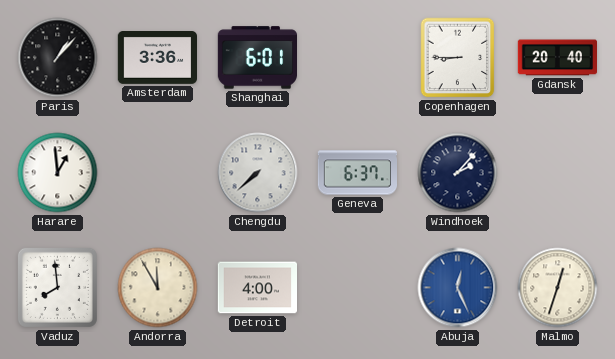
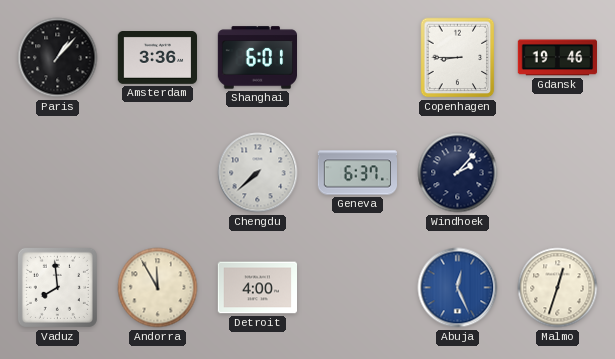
Gdansk: 20:40 -> 19:46
Harare: 12:59 -> none
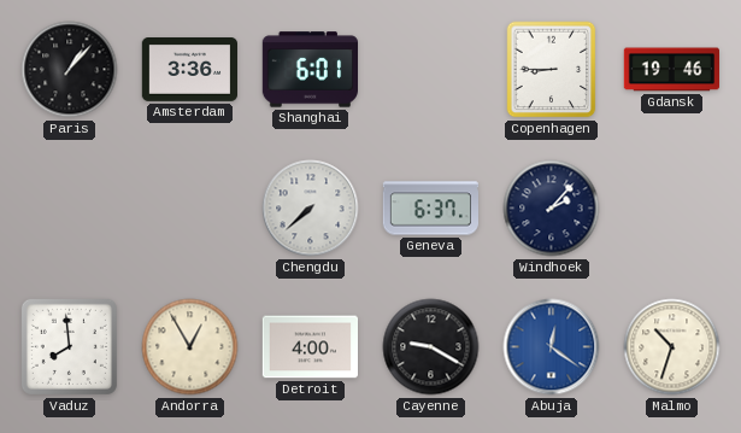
Andorra: 11:55 -> 12:55
Cayenne: none -> 9:20
Abuja: 12:26 -> 12:21
Malmo: 12:33 -> 10:33
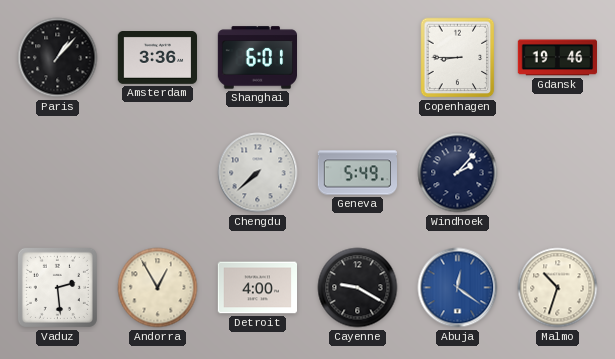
Geneva: 6:37 -> 5:49
Vaduz: 7:59 -> 2:29
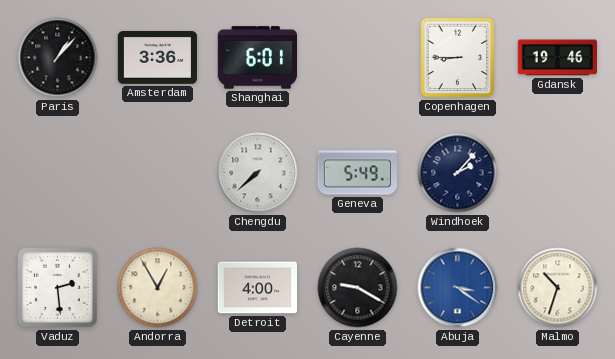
Abuja: 12:21 -> 3:21
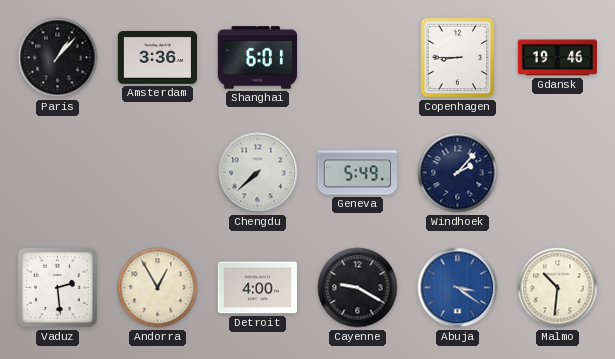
Malmo: 10:33 -> 10:31
